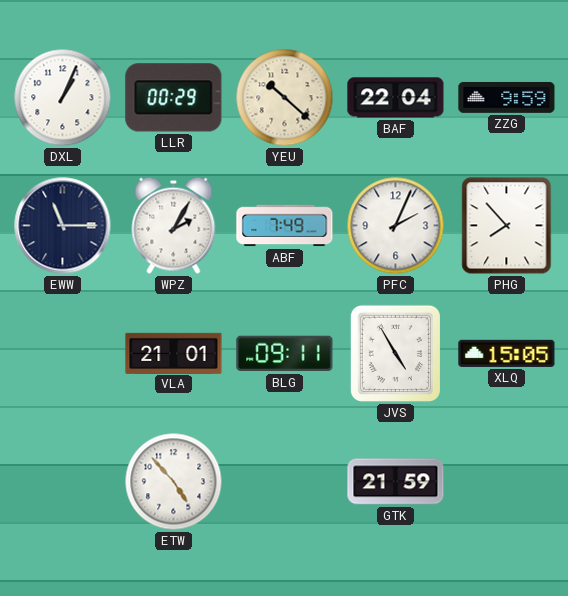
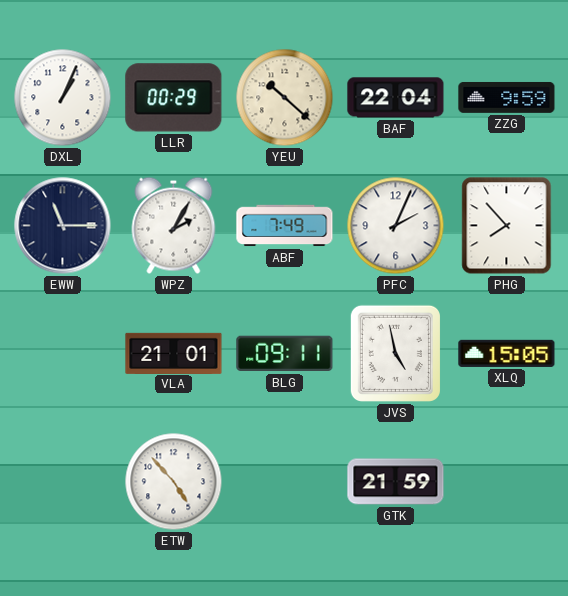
JVS: 4:55 -> 4:58
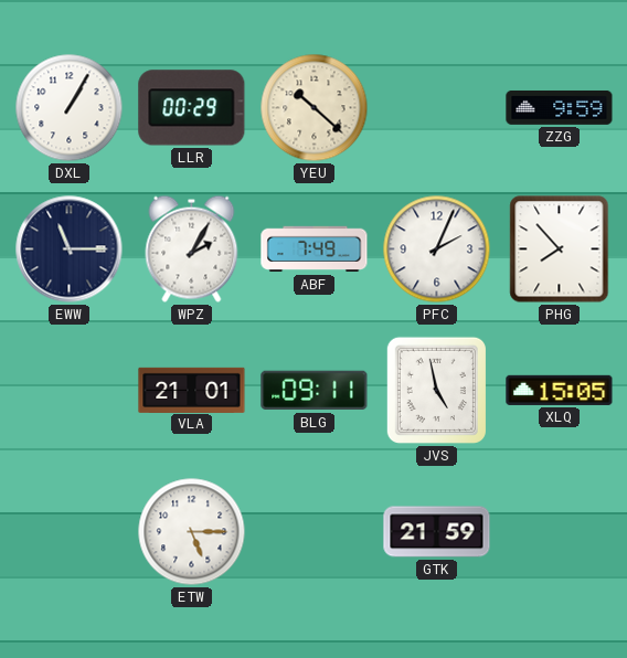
DXL: 1:04 -> 1:05
BAF: 22:04 -> none
ETW: 4:53 -> 5:15
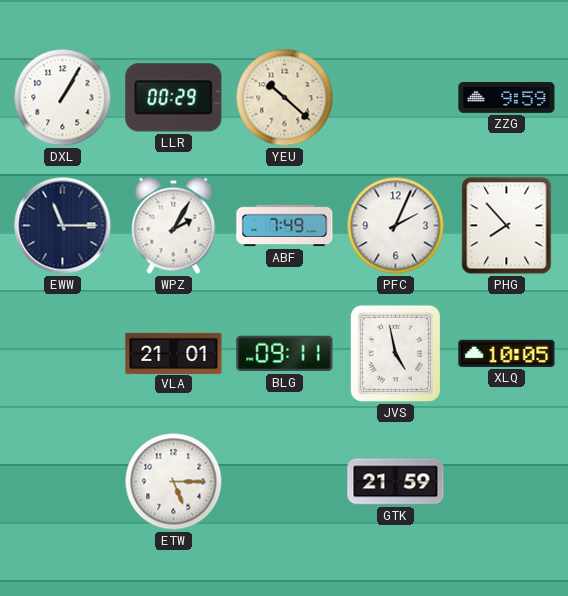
XLQ: 15:05 -> 10:05
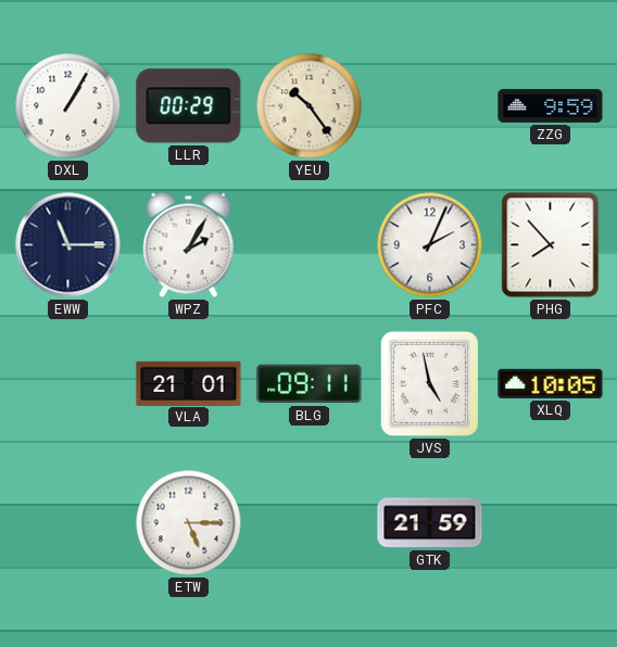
YEU: 10:22 -> 10:24
ABF: 7:49 -> none
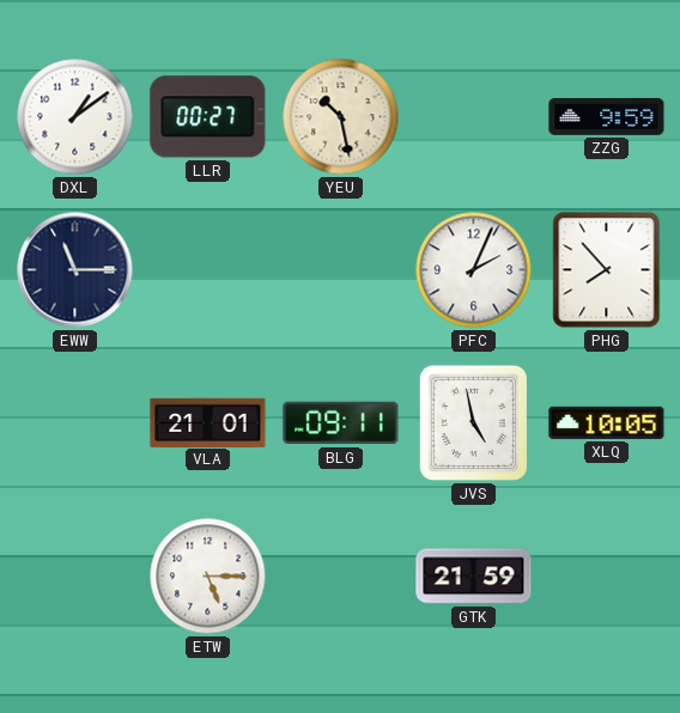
DXL: 1:05 -> 1:09
LLR: 00:29 -> 00:27
YEU: 10:24 -> 10:28
WPZ: 2:05 -> none
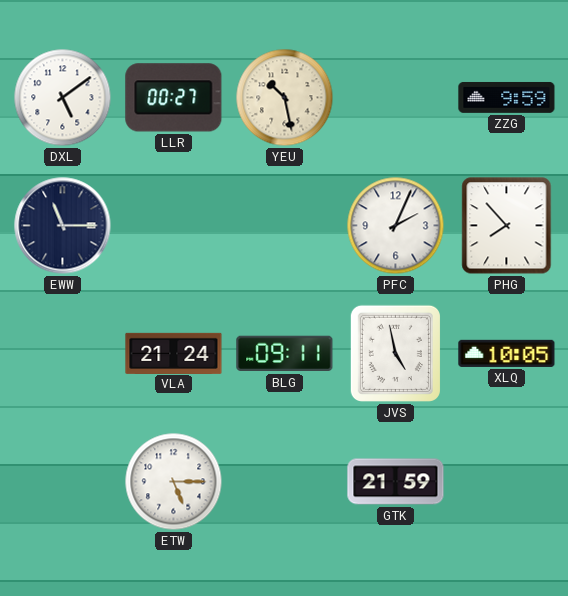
DXL: 1:09 -> 5:09
VLA: 21:01 -> 21:24
